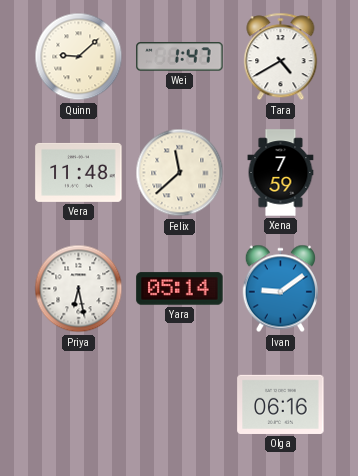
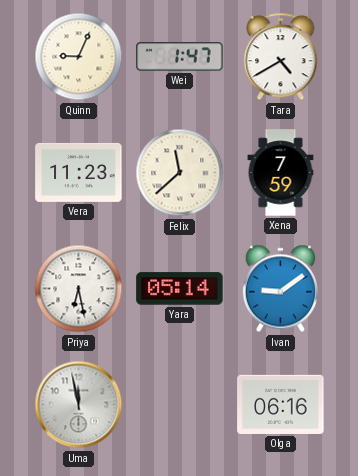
Quinn: 9:08 -> 9:04
Vera: 11:48 -> 11:23
Uma: none -> 11:58
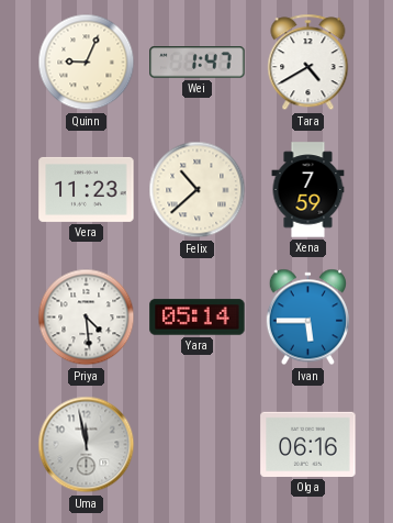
Felix: 11:38 -> 10:38
Priya: 6:28 -> 4:29
Ivan: 9:09 -> 5:45
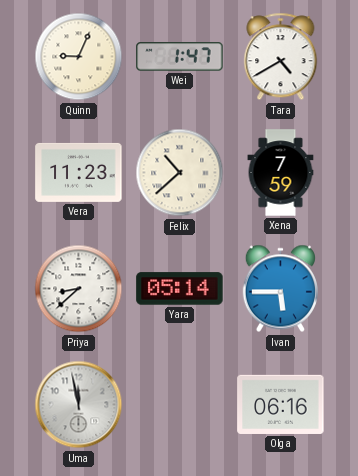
Priya: 4:29 -> 8:38
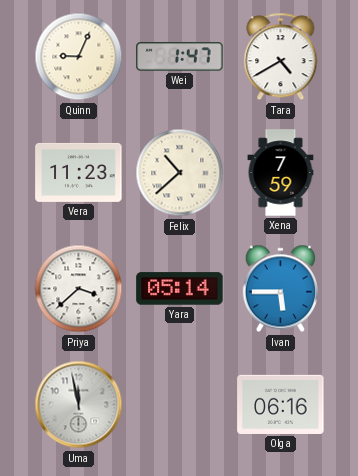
Priya: 8:38 -> 3:38
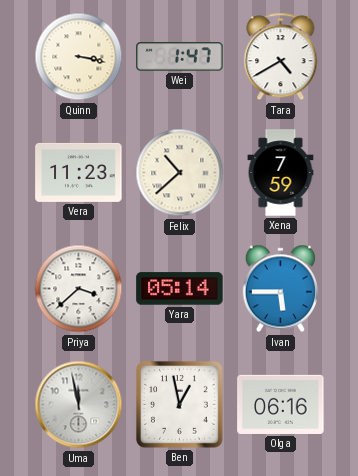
Quinn: 9:04 -> 3:17
Ben: none -> 12:58
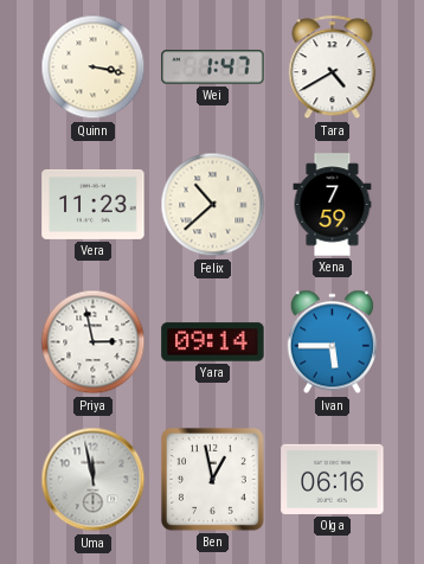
Priya: 3:38 -> 2:58
Yara: 05:14 -> 09:14
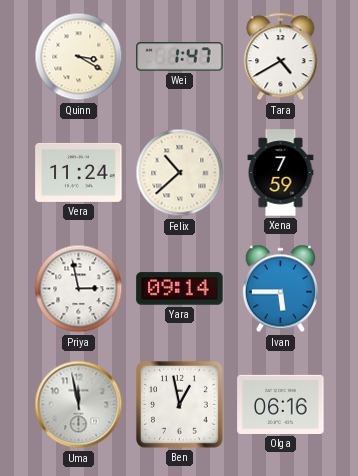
Quinn: 3:17 -> 3:20
Vera: 11:23 -> 11:24
